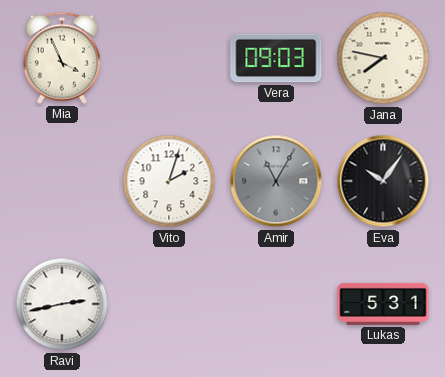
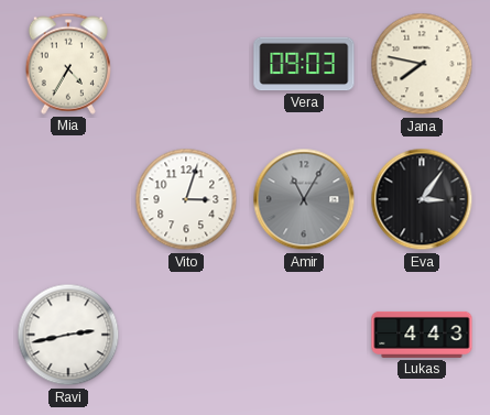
Mia: 3:56 -> 4:35
Vito: 2:03 -> 3:03
Eva: 10:06 -> 3:06
Lukas: 5:31 -> 4:43
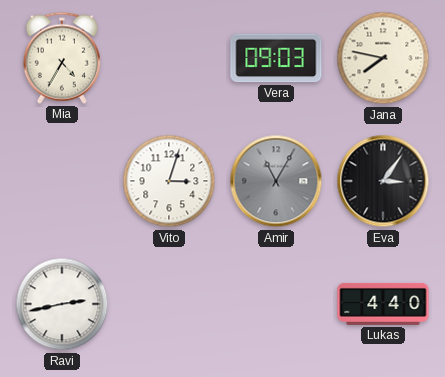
Lukas: 4:43 -> 4:40
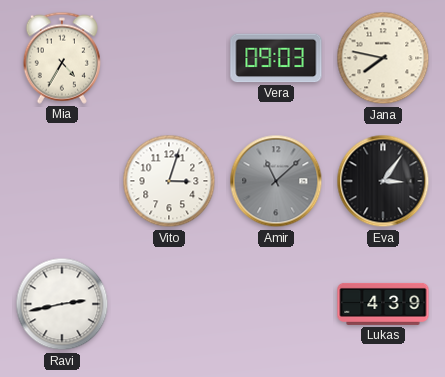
Amir: 11:05 -> 11:08
Lukas: 4:40 -> 4:39
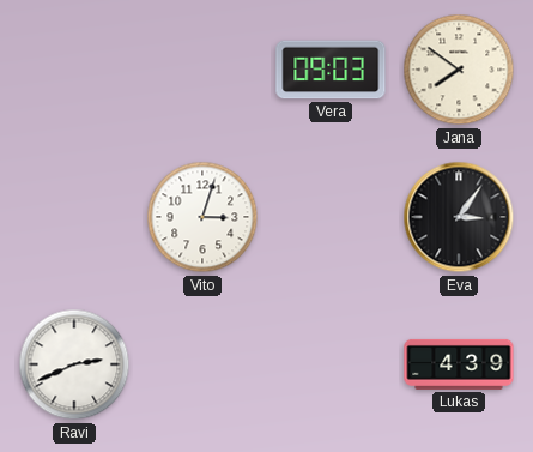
Mia: 4:35 -> none
Jana: 7:47 -> 7:51
Amir: 11:08 -> none
Ravi: 2:43 -> 2:41
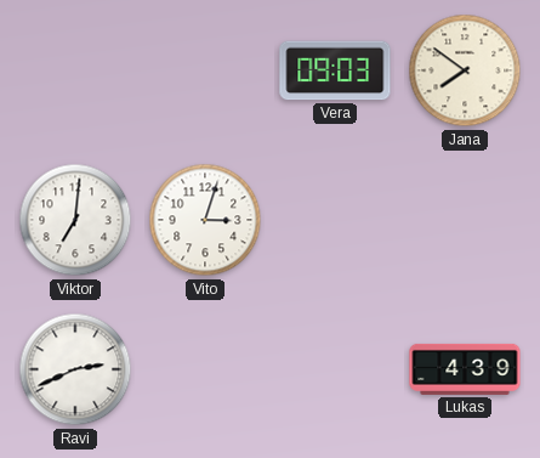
Viktor: none -> 7:01
Eva: 3:06 -> none
